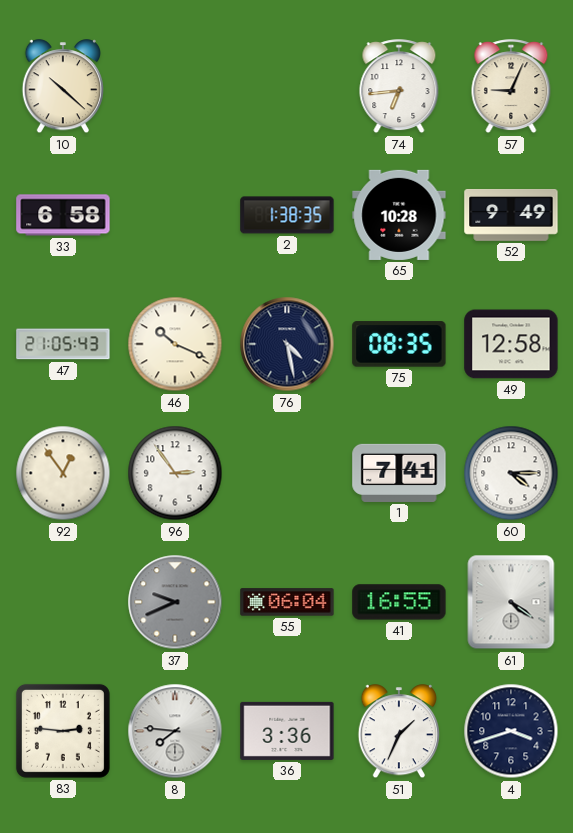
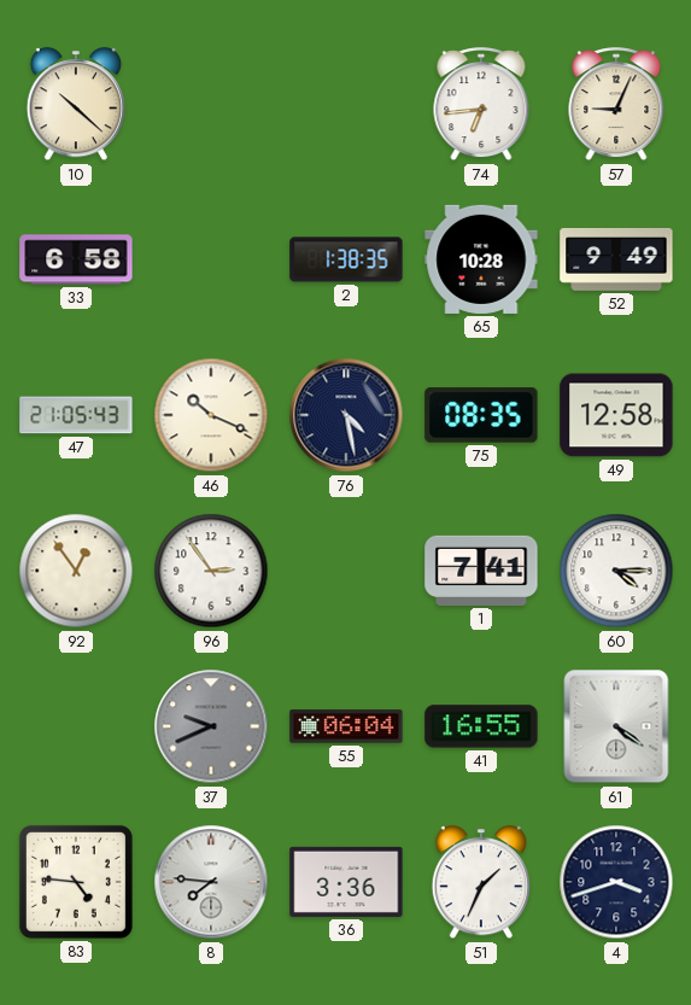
83: 2:46 -> 4:46
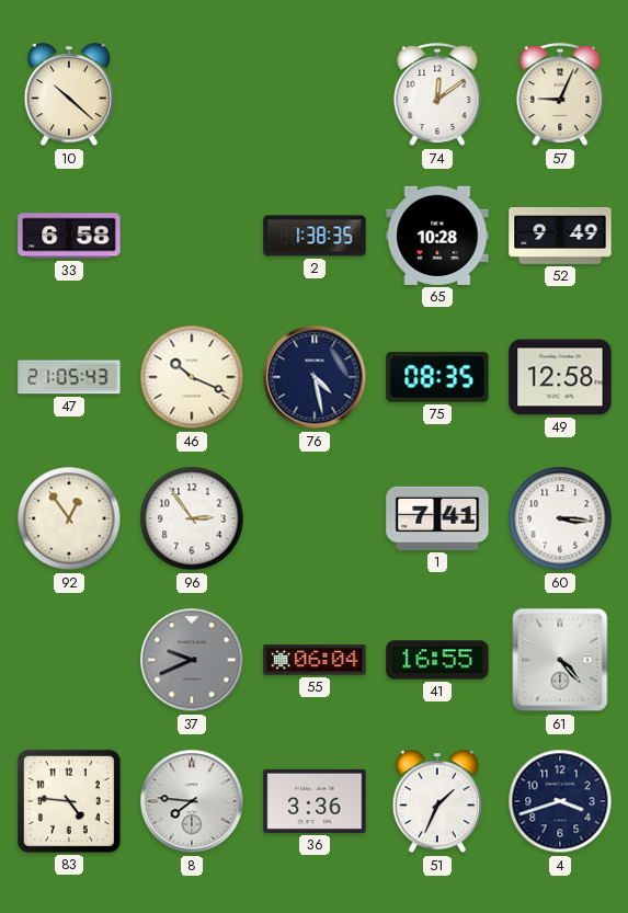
74: 6:44 -> 12:09
60: 4:15 -> 3:16
61: 4:21 -> 4:23
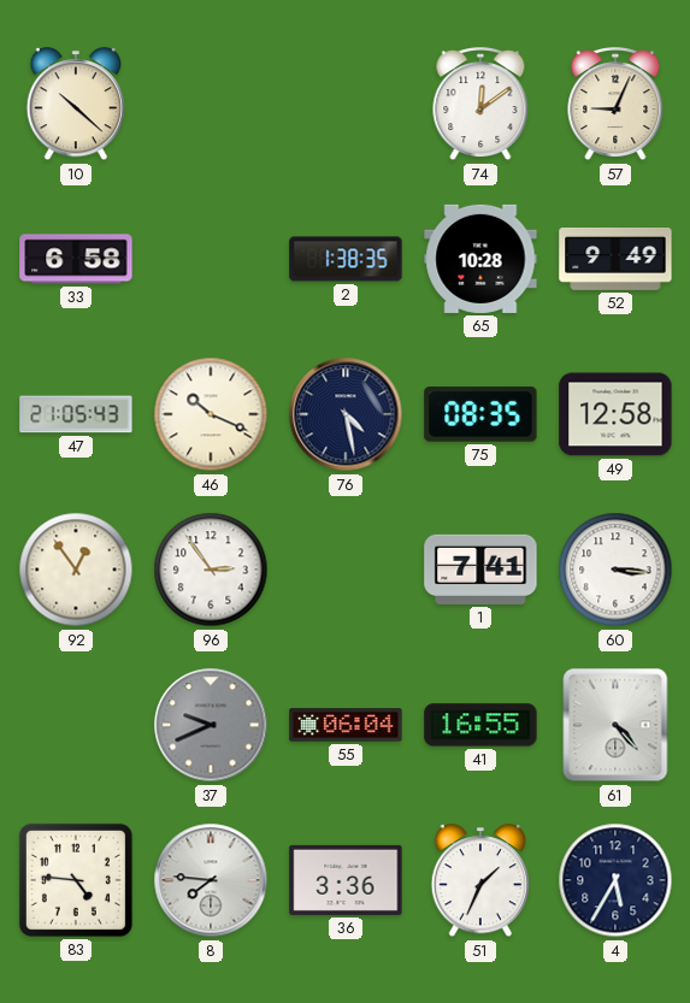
4: 3:42 -> 5:35
